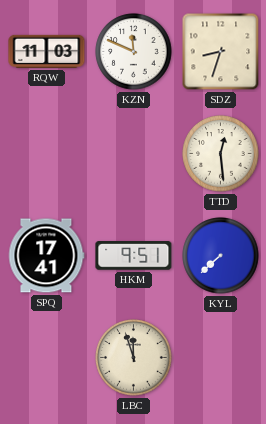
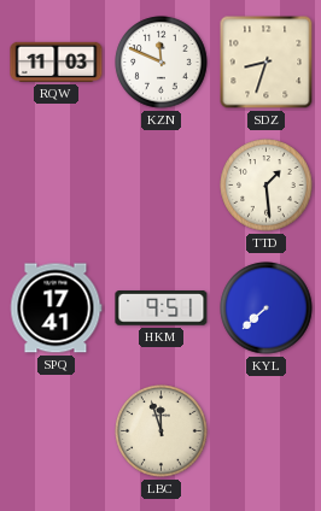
TTD: 12:29 -> 1:29
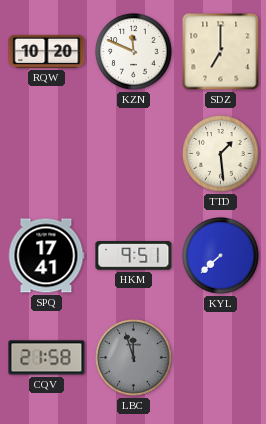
RQW: 11:03 -> 10:20
SDZ: 8:33 -> 7:00
CQV: none -> 21:58
LBC dial: cream -> grey
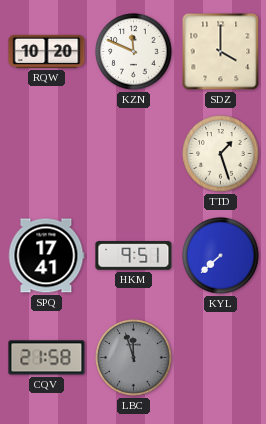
SDZ: 7:00 -> 4:00
TTD: 1:29 -> 1:27
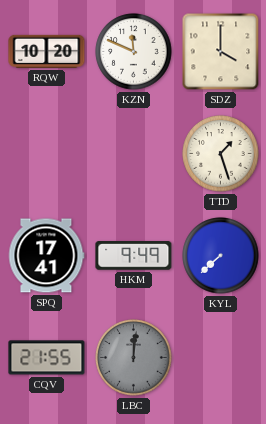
HKM: 9:51 -> 9:49
CQV: 21:58 -> 21:55
LBC: 11:57 -> 12:01
